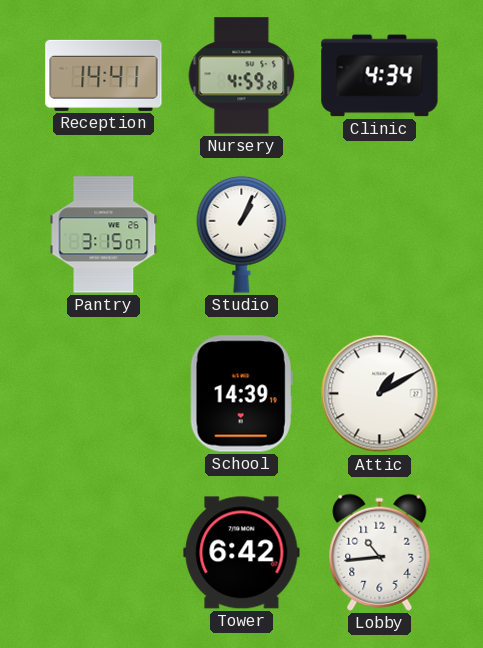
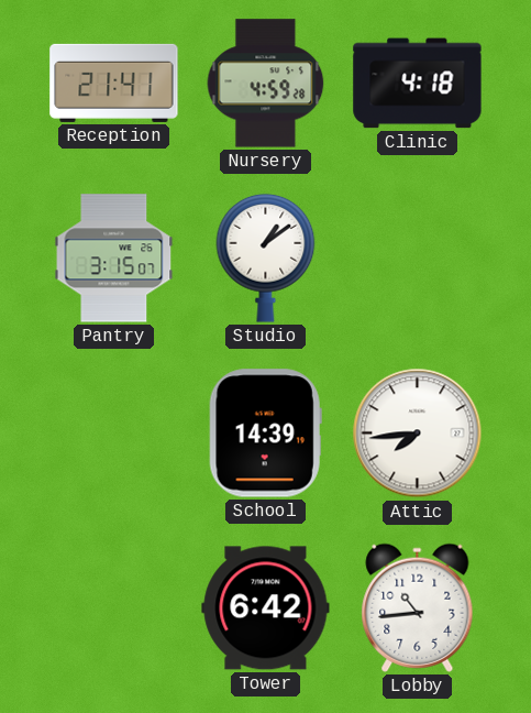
Reception: 14:41 -> 21:41
Clinic: 4:34 -> 4:18
Studio: 1:04 -> 1:09
Attic: 1:10 -> 7:44
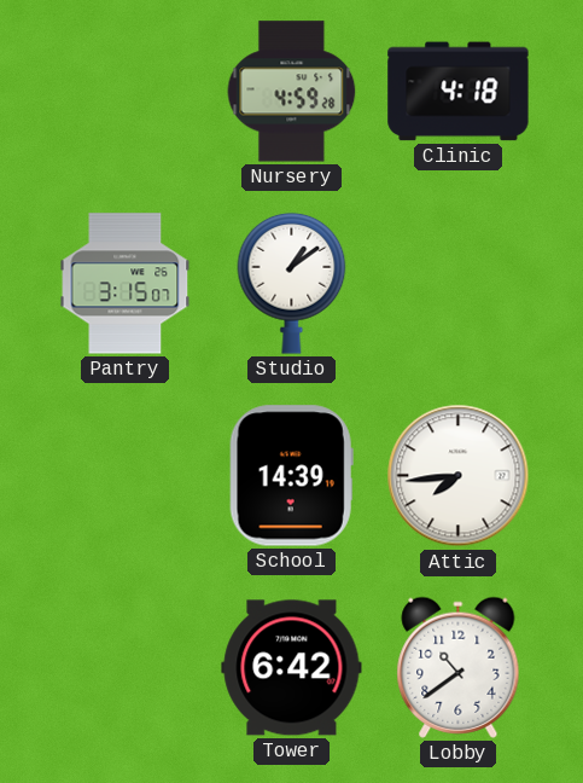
Reception: 21:41 -> none
Lobby: 10:44 -> 10:39
